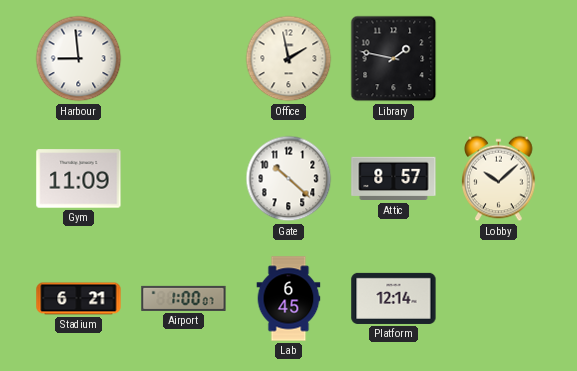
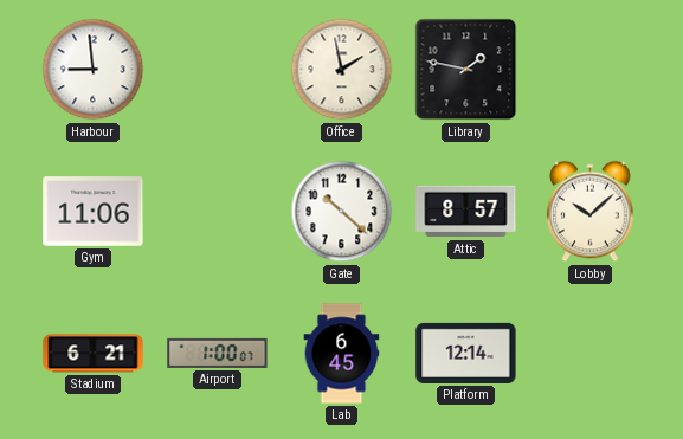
Gym: 11:09 -> 11:06
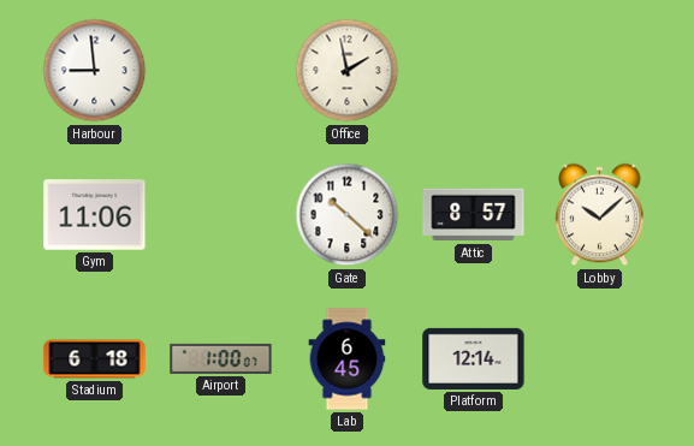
Library: 1:47 -> none
Stadium: 6:21 -> 6:18
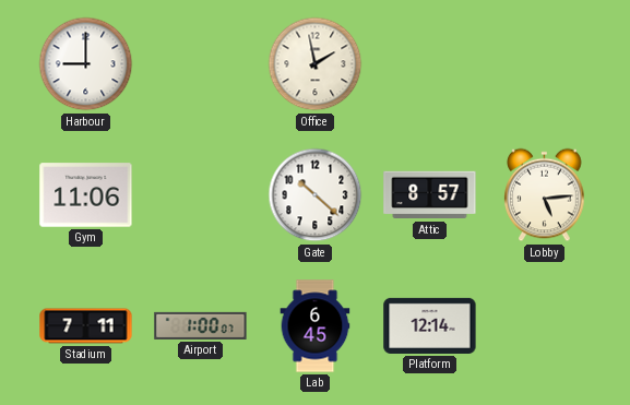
Harbour: 8:59 -> 9:00
Lobby: 10:08 -> 5:14
Stadium: 6:18 -> 7:11
